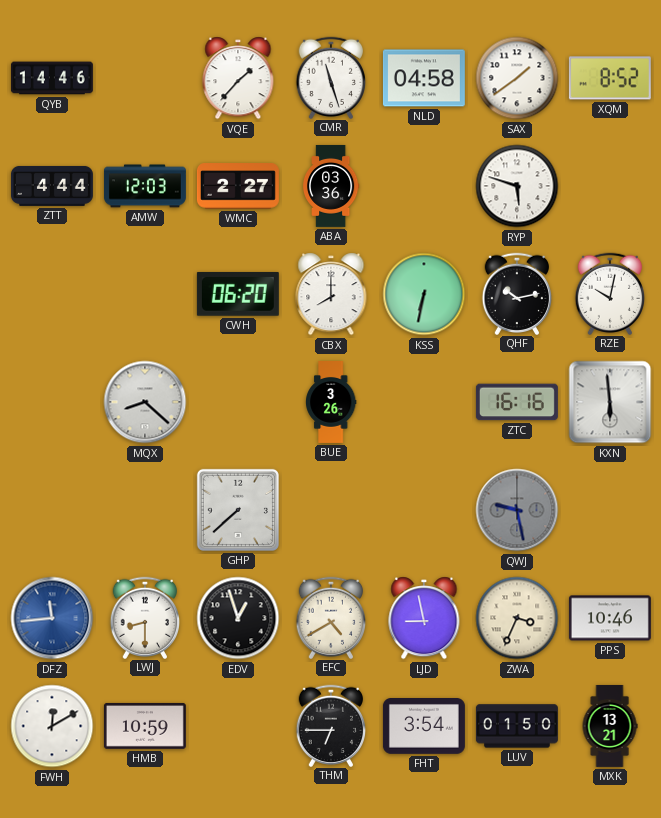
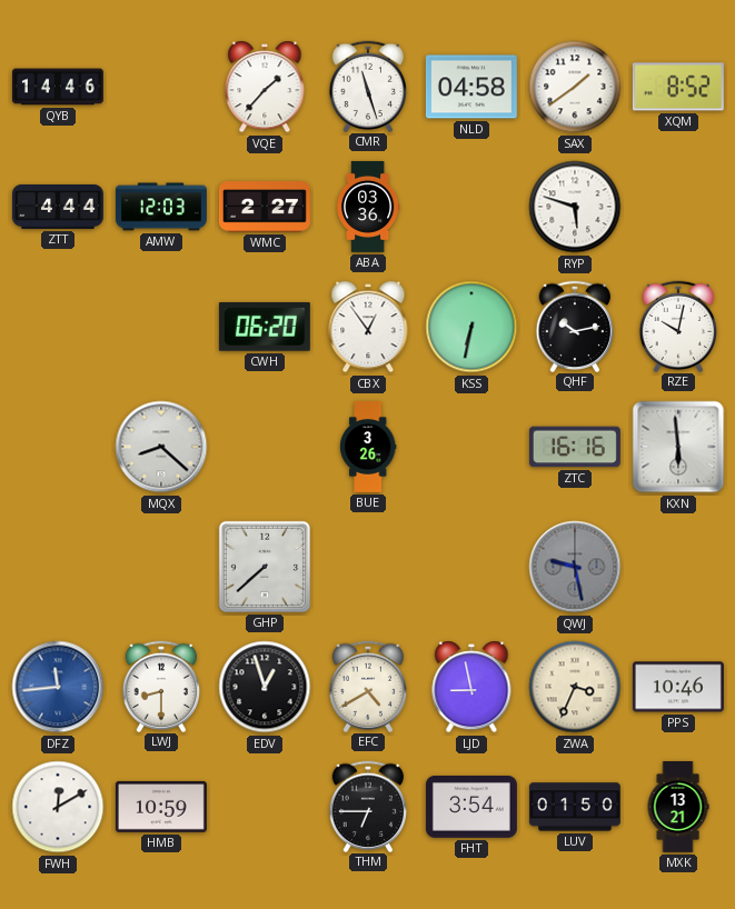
CBX: 8:00 -> 12:54
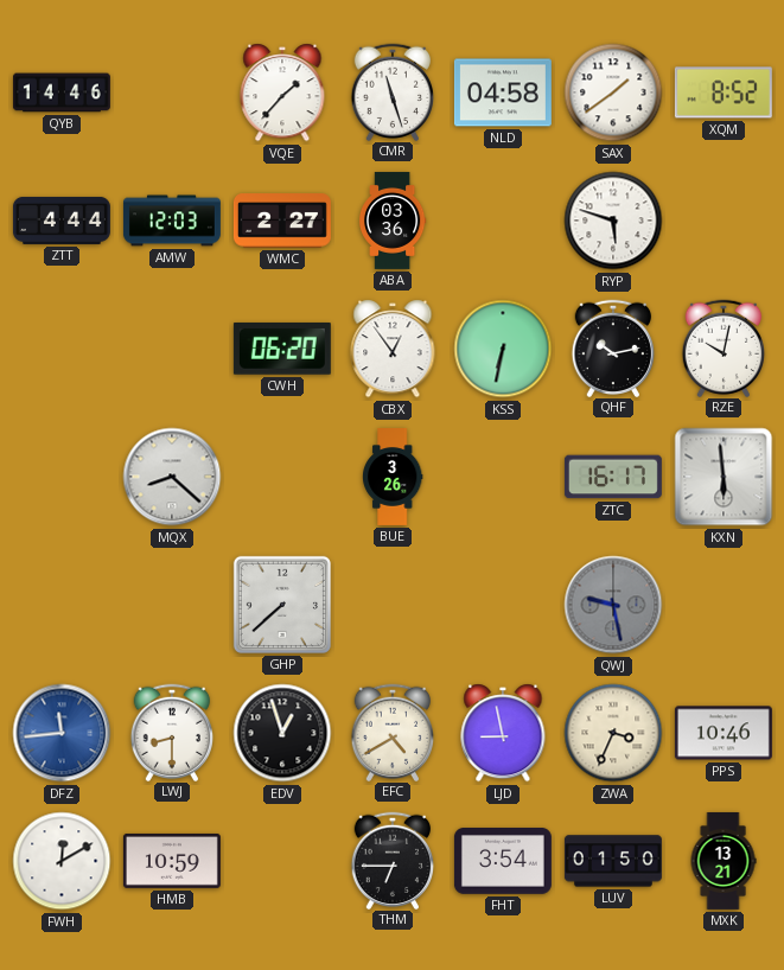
ZTC: 16:16 -> 16:17
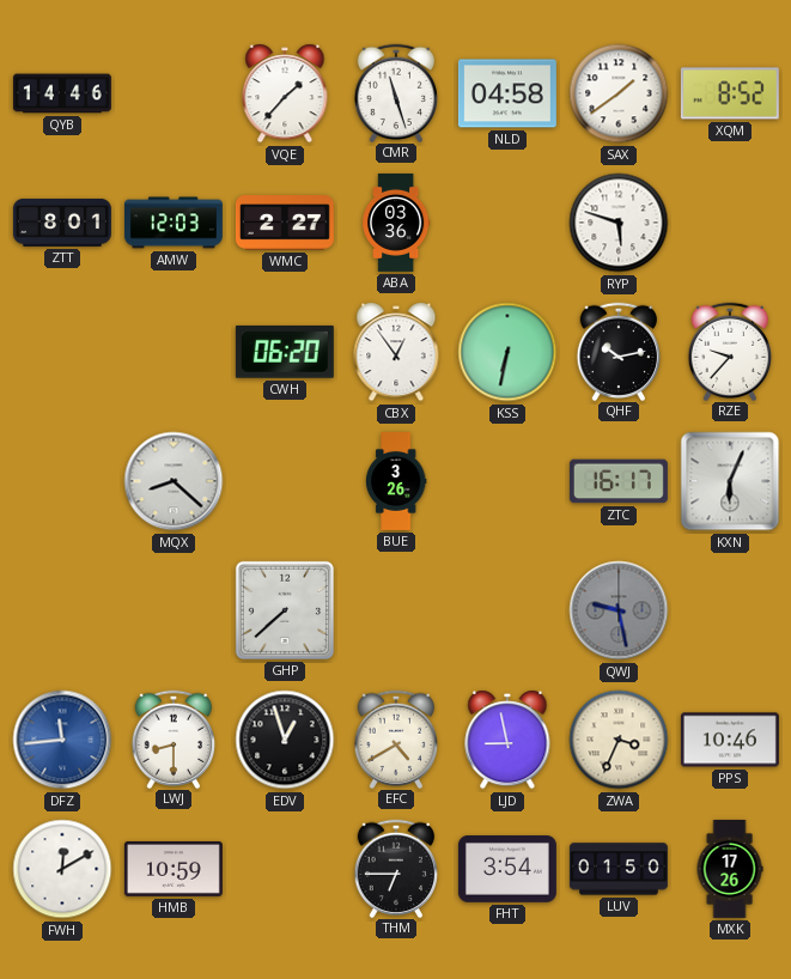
ZTT: 4:44 -> 8:01
RZE: 10:02 -> 9:37
KXN: 5:59 -> 6:04
MXK: 13:21 -> 17:26
